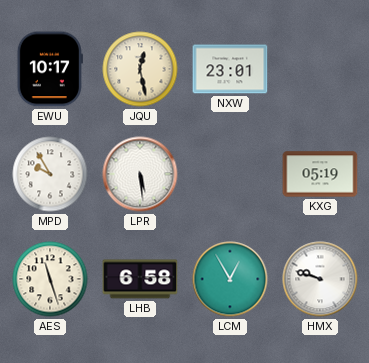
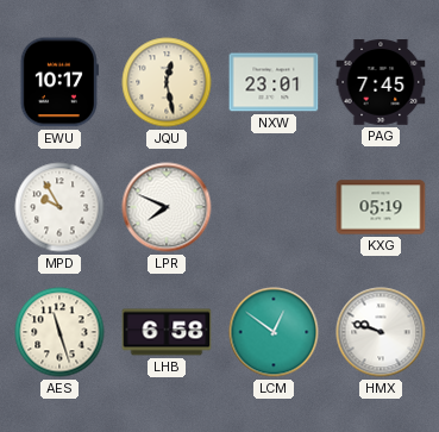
PAG: none -> 7:45
LPR: 5:29 -> 7:49
LCM: 12:55 -> 12:51
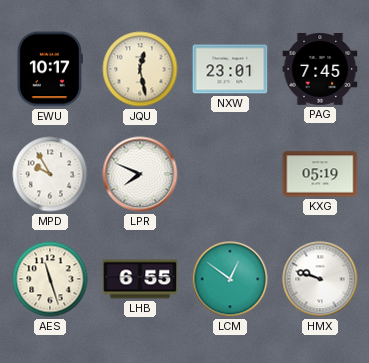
LHB: 6:58 -> 6:55
